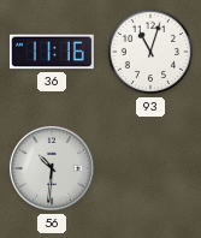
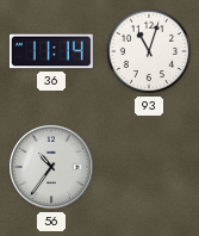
36: 11:16 -> 11:14
56: 10:31 -> 10:36
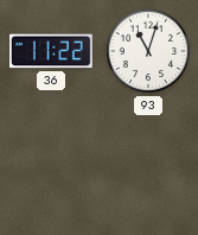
36: 11:14 -> 11:22
56: 10:36 -> none
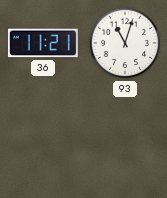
36: 11:22 -> 11:21
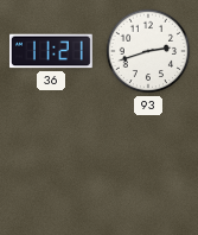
93: 11:03 -> 2:42
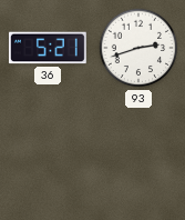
36: 11:21 -> 5:21
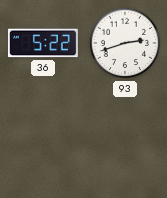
36: 5:21 -> 5:22
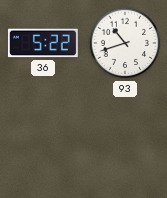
93: 2:42 -> 10:42
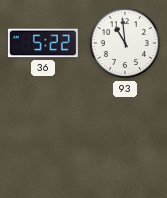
93: 10:42 -> 10:59
